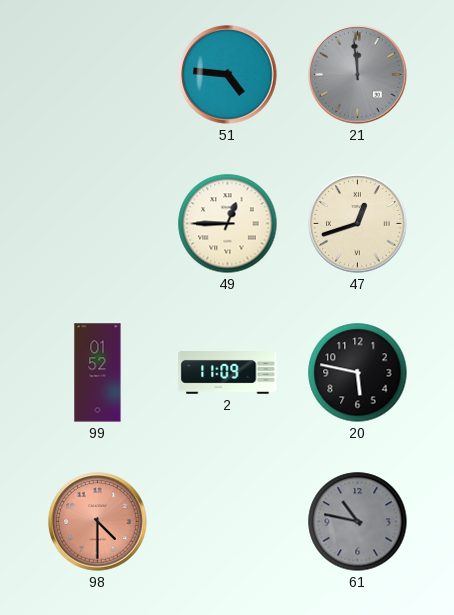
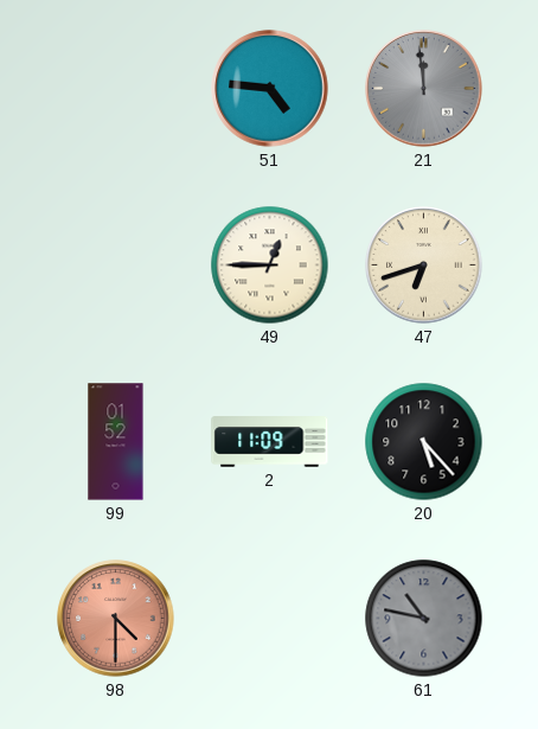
47: 12:42 -> 6:42
20: 5:47 -> 5:23
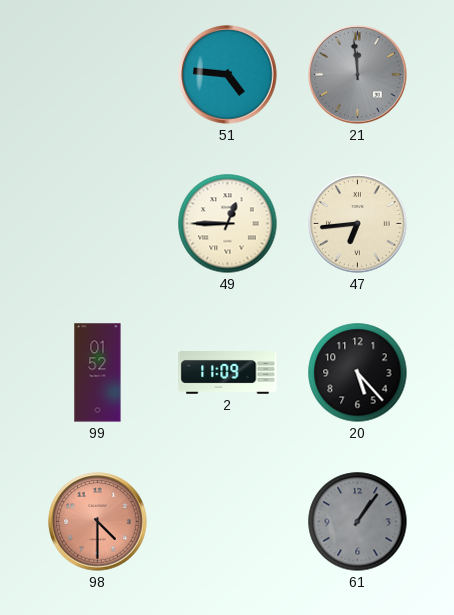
47: 6:42 -> 6:44
61: 10:47 -> 1:06
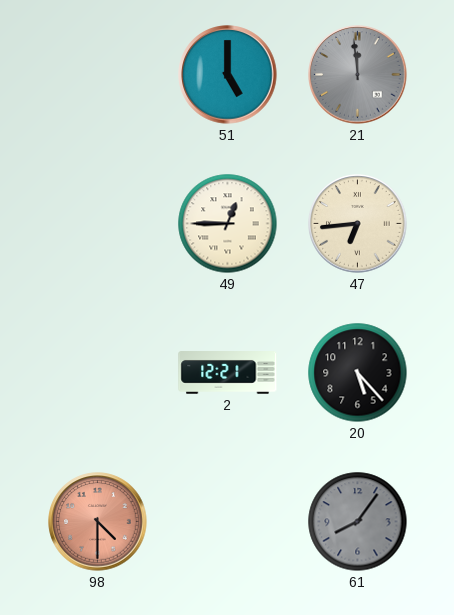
51: 4:46 -> 5:00
99: 01:52 -> none
2: 11:09 -> 12:21
61: 1:06 -> 8:06
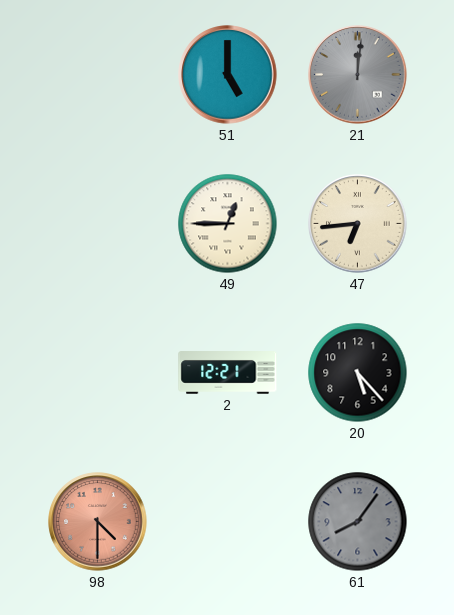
21: 11:59 -> 12:01
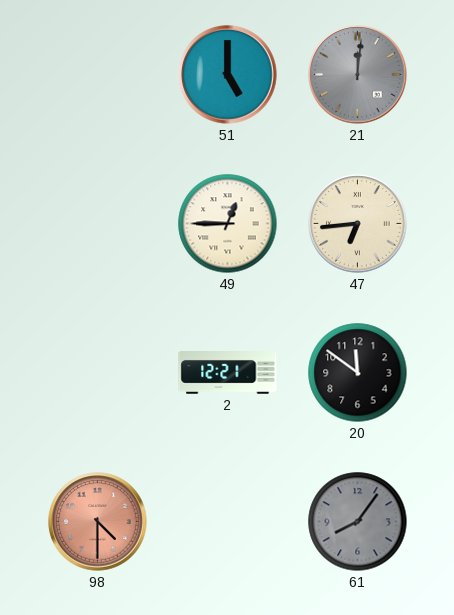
20: 5:23 -> 11:51
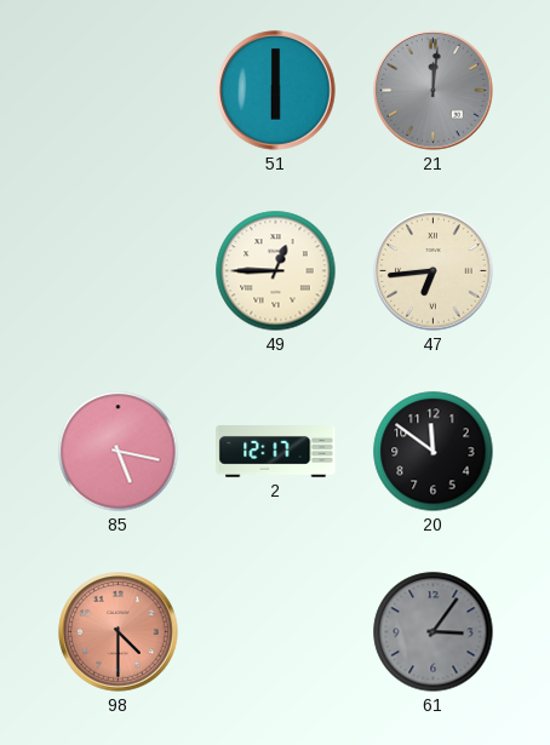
51: 5:00 -> 6:00
85: none -> 5:17
2: 12:21 -> 12:17
61: 8:06 -> 3:06
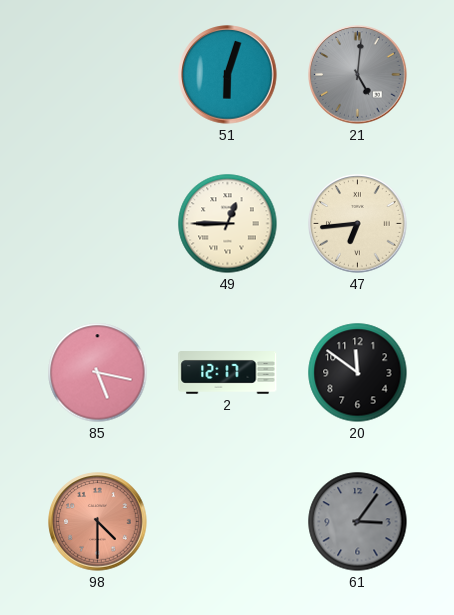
51: 6:00 -> 6:03
21: 12:01 -> 5:01
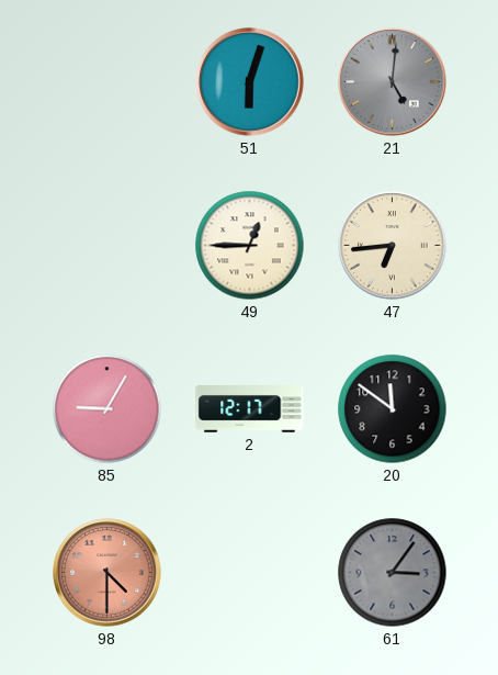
85: 5:17 -> 9:05
